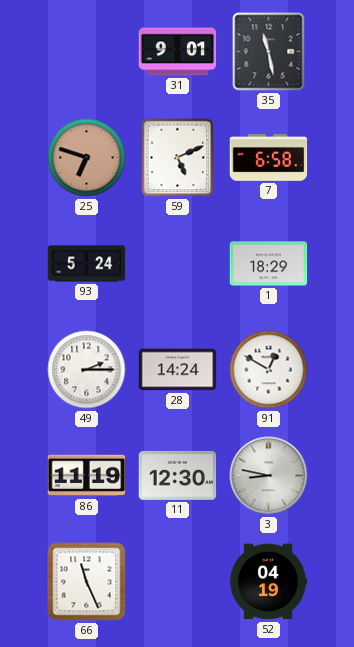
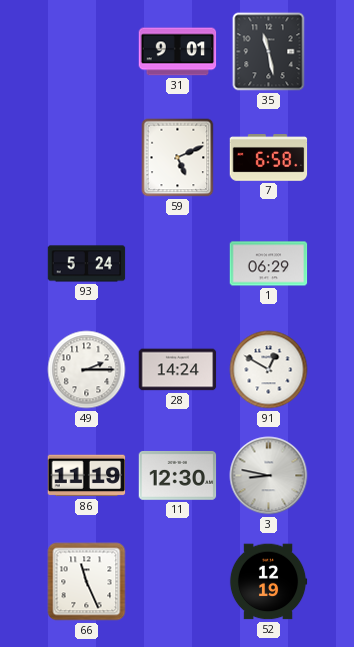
25: 6:48 -> none
1: 18:29 -> 06:29
52: 04:19 -> 12:19
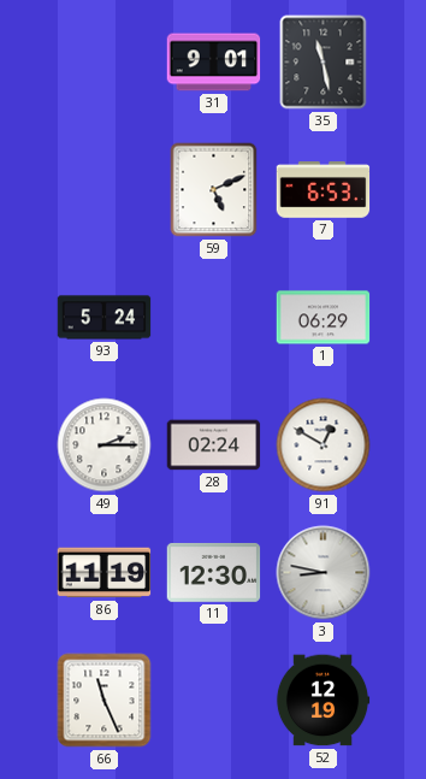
7: 6:58 -> 6:53
28: 14:24 -> 02:24
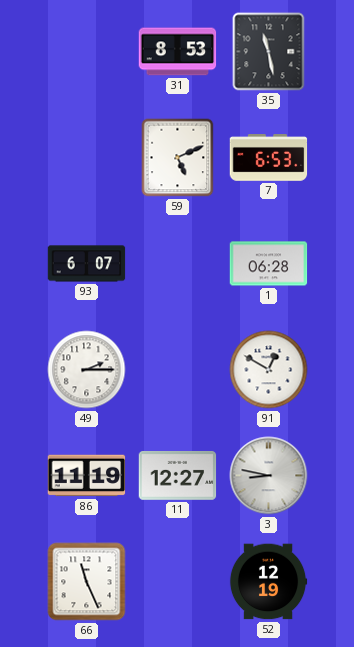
31: 9:01 -> 8:53
93: 5:24 -> 6:07
1: 06:29 -> 06:28
28: 02:24 -> none
11: 12:30 -> 12:27
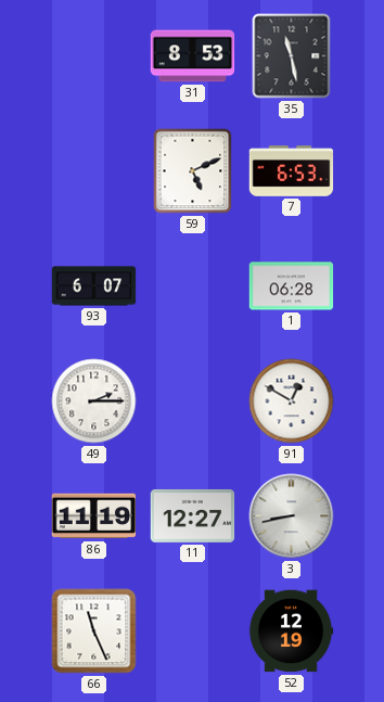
3: 8:47 -> 8:43
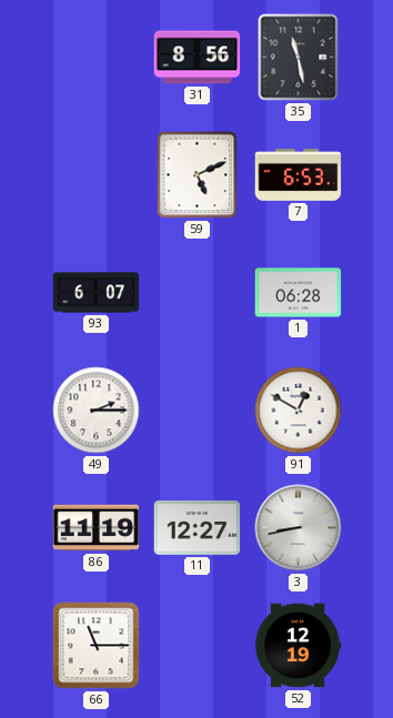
31: 8:53 -> 8:56
66: 11:26 -> 11:15
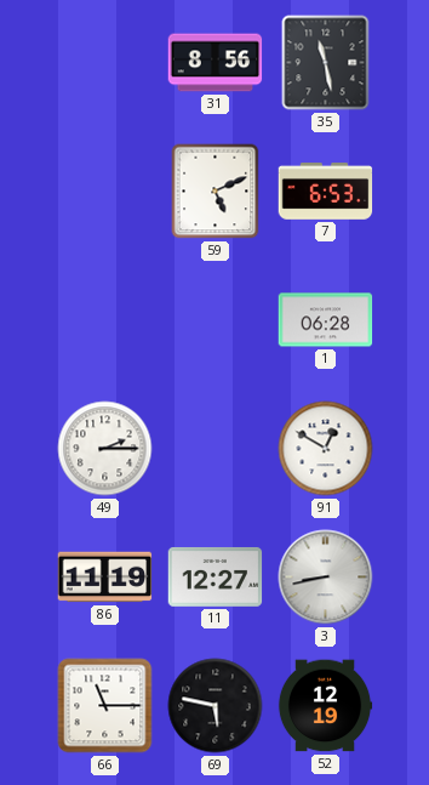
93: 6:07 -> none
69: none -> 5:47
